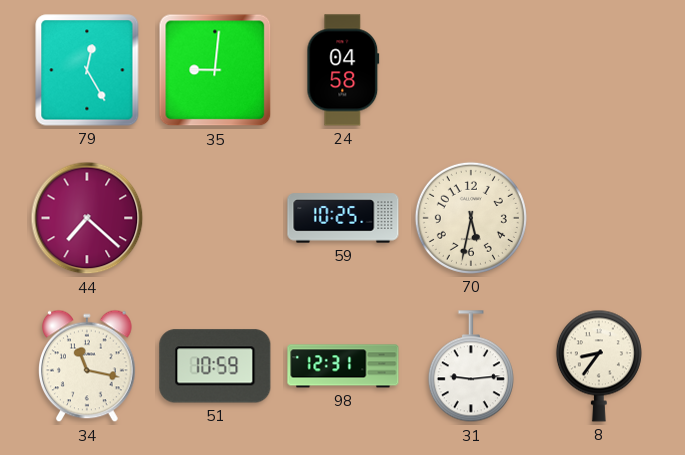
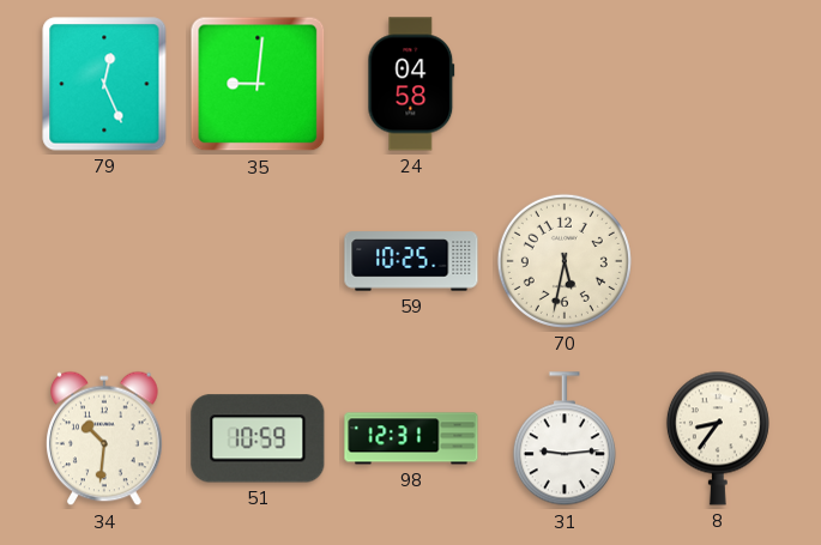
79: 12:25 -> 12:26
44: 7:22 -> none
34: 11:17 -> 10:31
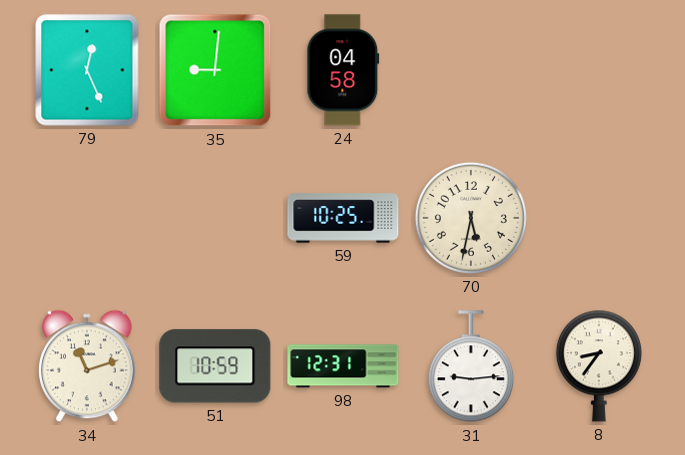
34: 10:31 -> 11:12
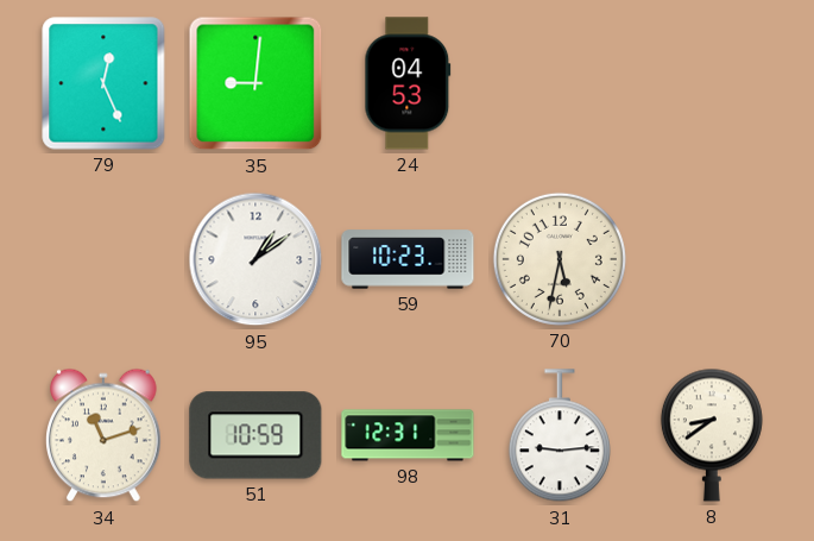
24: 04:58 -> 04:53
95: none -> 1:09
59: 10:25 -> 10:23
8: 8:36 -> 8:39
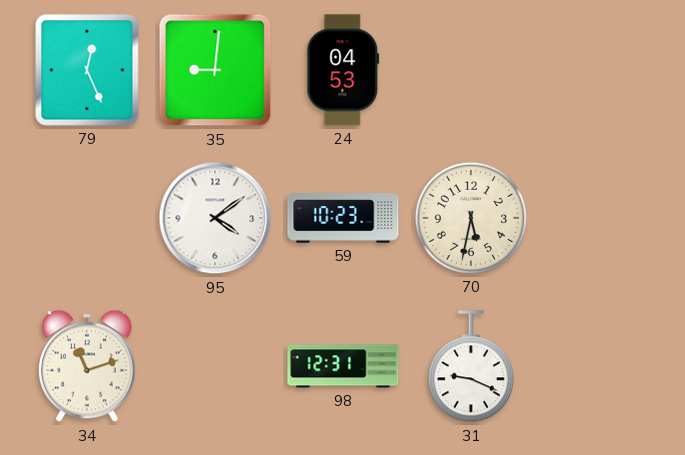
95: 1:09 -> 4:09
51: 10:59 -> none
31: 9:14 -> 9:19
8: 8:39 -> none
